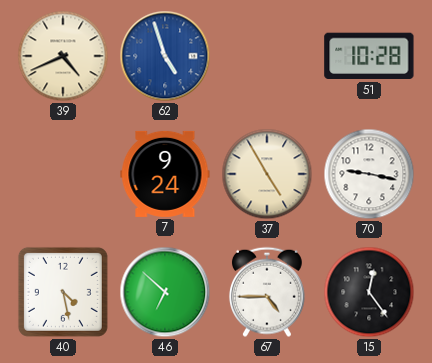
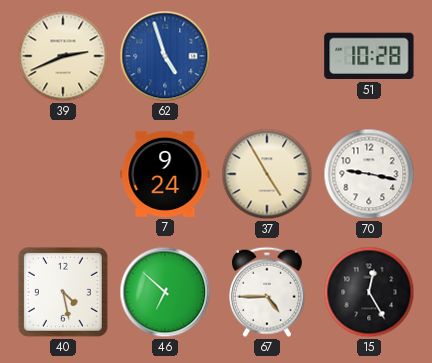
39: 4:41 -> 2:41
15: 12:24 -> 12:25
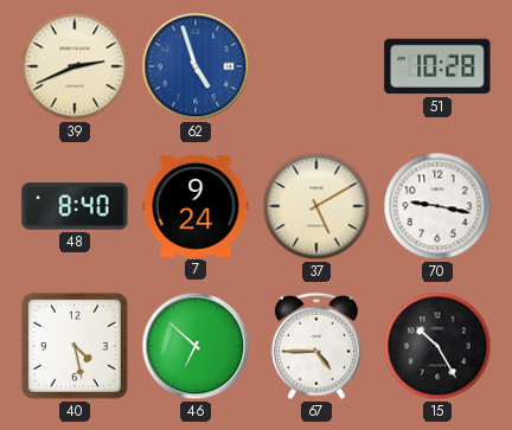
48: none -> 8:40
37: 4:55 -> 5:10
15: 12:25 -> 10:25
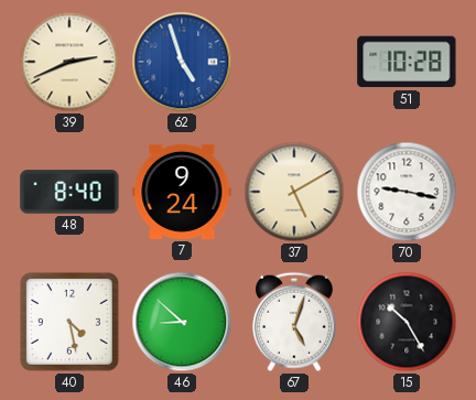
46: 6:52 -> 8:52
67: 4:45 -> 5:03
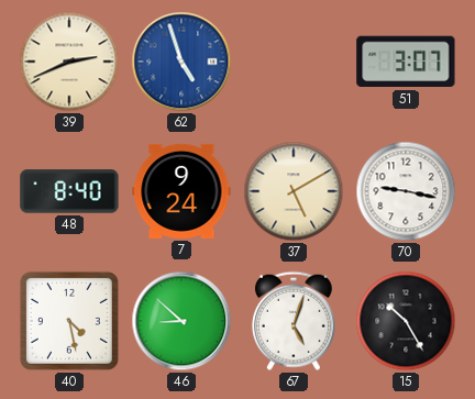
51: 10:28 -> 3:07
